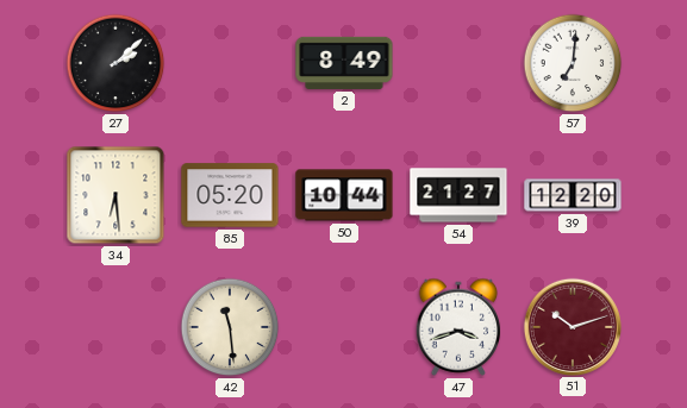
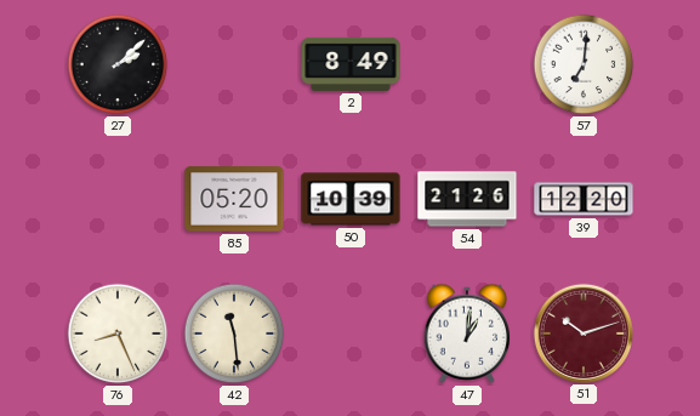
34: 6:29 -> none
50: 10:44 -> 10:39
54: 21:27 -> 21:26
76: none -> 8:26
47: 3:42 -> 1:01
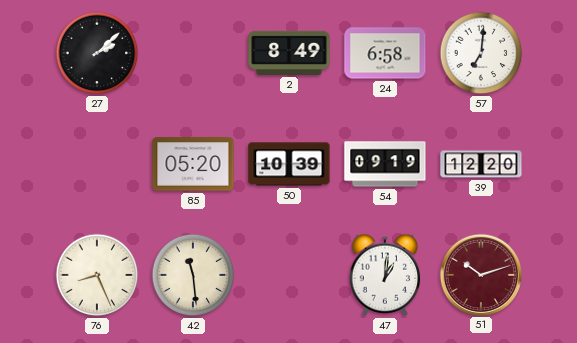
24: none -> 6:58
54: 21:26 -> 09:19
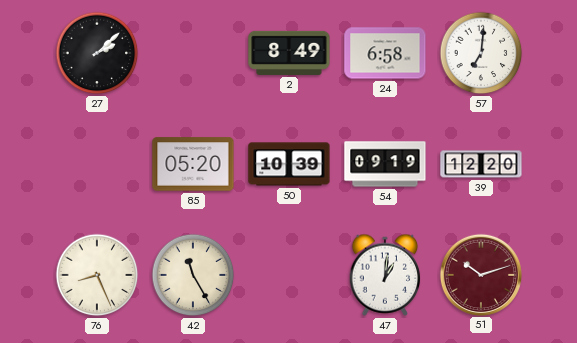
42: 11:29 -> 11:25
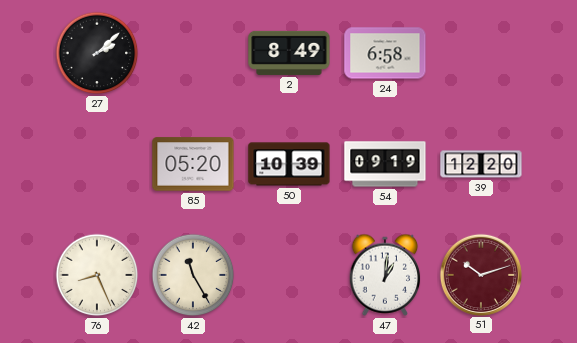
57: 7:01 -> none
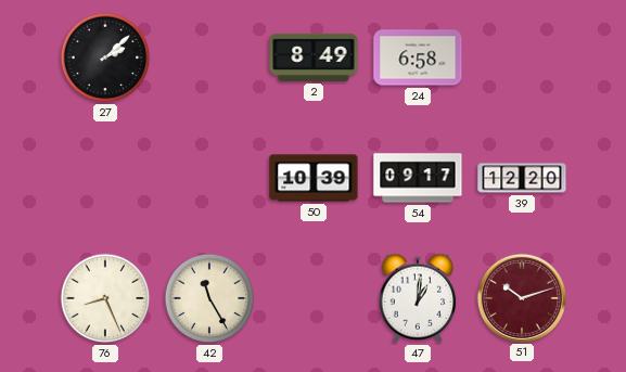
85: 05:20 -> none
54: 09:19 -> 09:17
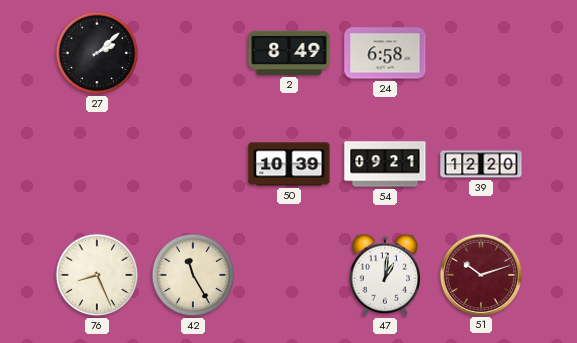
54: 09:17 -> 09:21
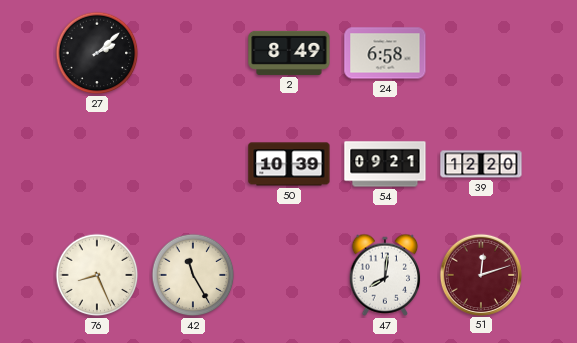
47: 1:01 -> 8:01
51: 10:12 -> 12:12
